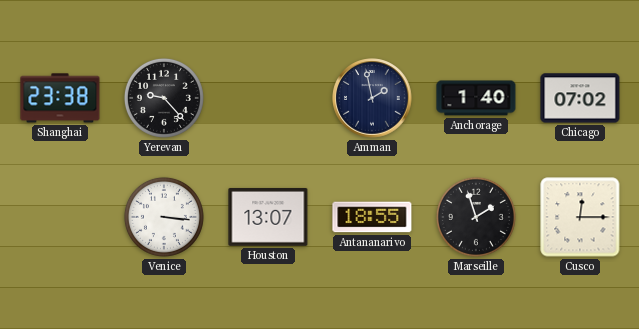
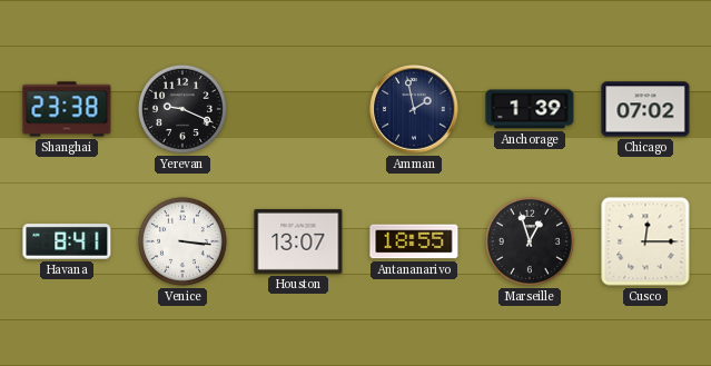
Yerevan: 9:23 -> 9:19
Anchorage: 1:40 -> 1:39
Havana: none -> 8:41
Marseille: 1:57 -> 12:57
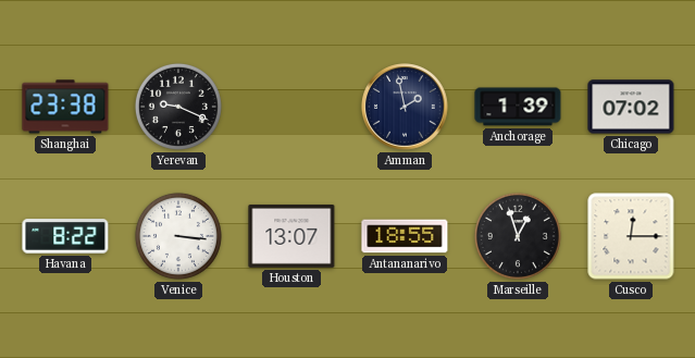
Havana: 8:41 -> 8:22
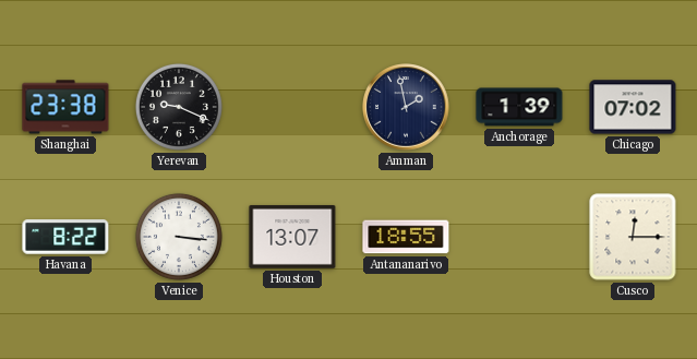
Marseille: 12:57 -> none
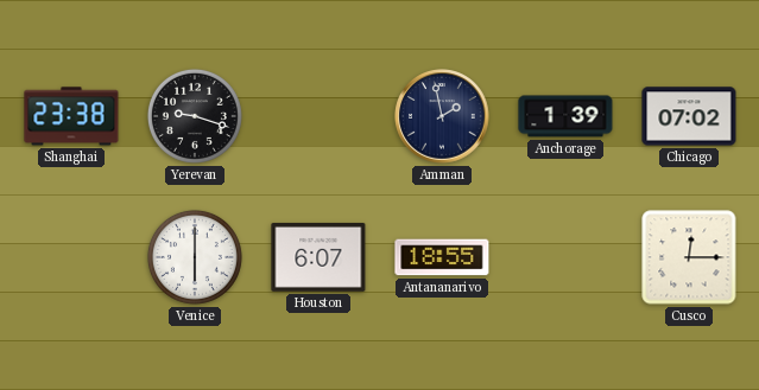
Yerevan: 9:19 -> 9:18
Havana: 8:22 -> none
Venice: 3:16 -> 6:00
Houston: 13:07 -> 6:07
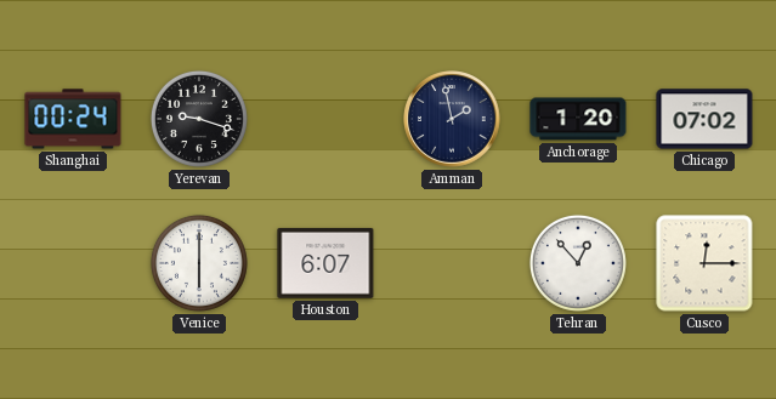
Shanghai: 23:38 -> 00:24
Anchorage: 1:39 -> 1:20
Antananarivo: 18:55 -> none
Tehran: none -> 12:53
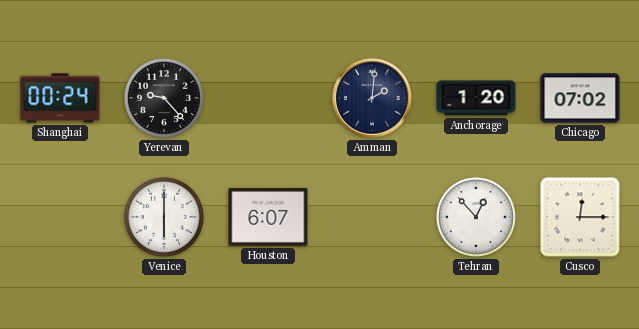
Yerevan: 9:18 -> 9:23
Amman: 1:58 -> 2:01
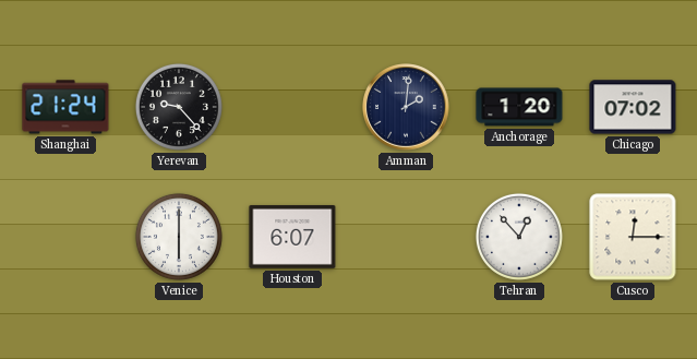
Shanghai: 00:24 -> 21:24
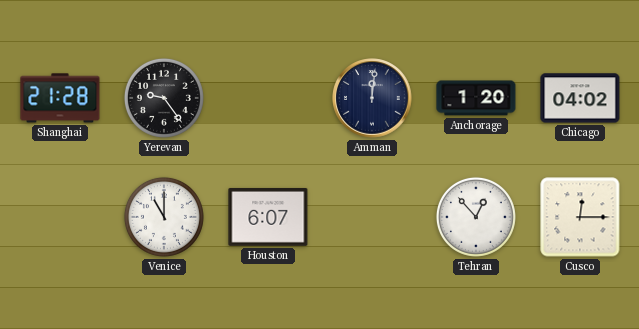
Shanghai: 21:24 -> 21:28
Yerevan: 9:23 -> 9:24
Amman: 2:01 -> 12:01
Chicago: 07:02 -> 04:02
Venice: 6:00 -> 11:00
